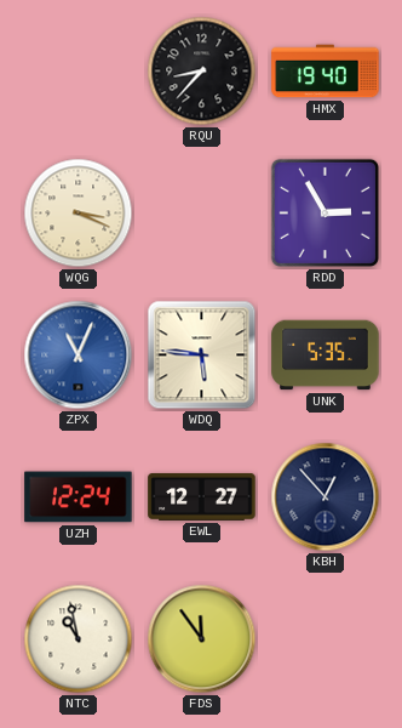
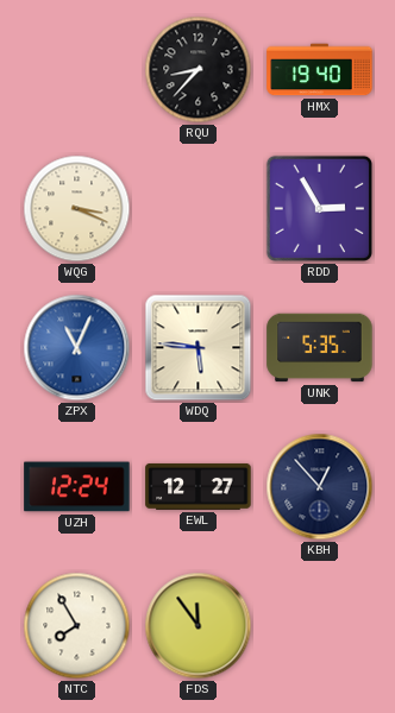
NTC: 10:58 -> 7:55
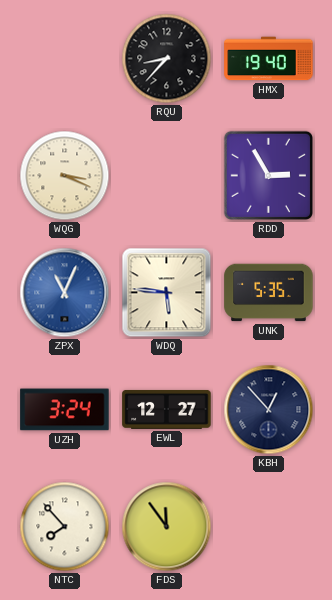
UZH: 12:24 -> 3:24
NTC: 7:55 -> 7:53
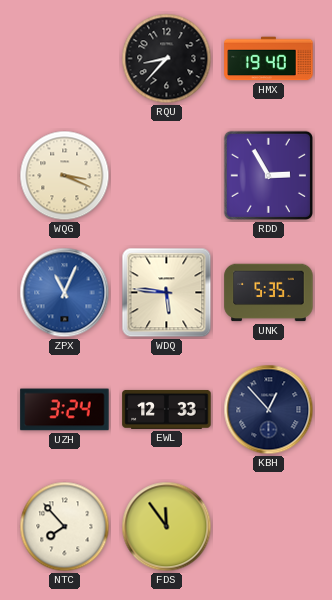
EWL: 12:27 -> 12:33
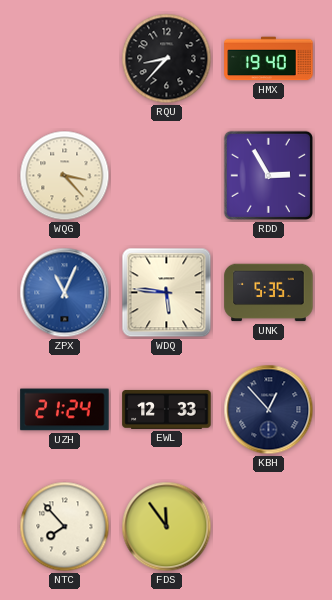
WQG: 3:19 -> 3:23
UZH: 3:24 -> 21:24
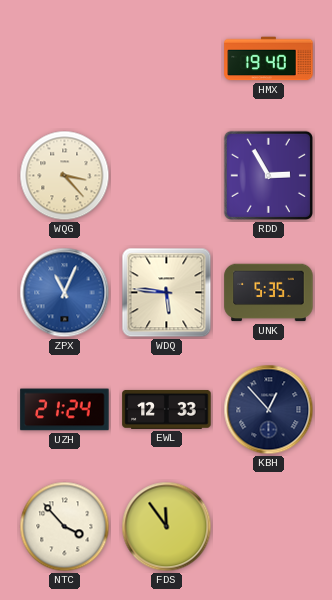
RQU: 8:37 -> none
NTC: 7:53 -> 3:53
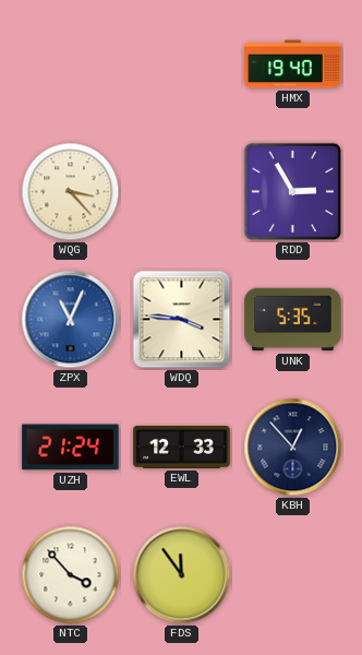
WDQ: 5:46 -> 3:46
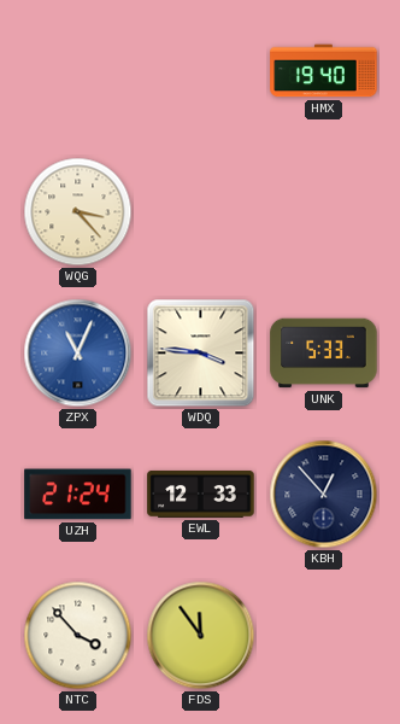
RDD: 2:55 -> none
UNK: 5:35 -> 5:33
